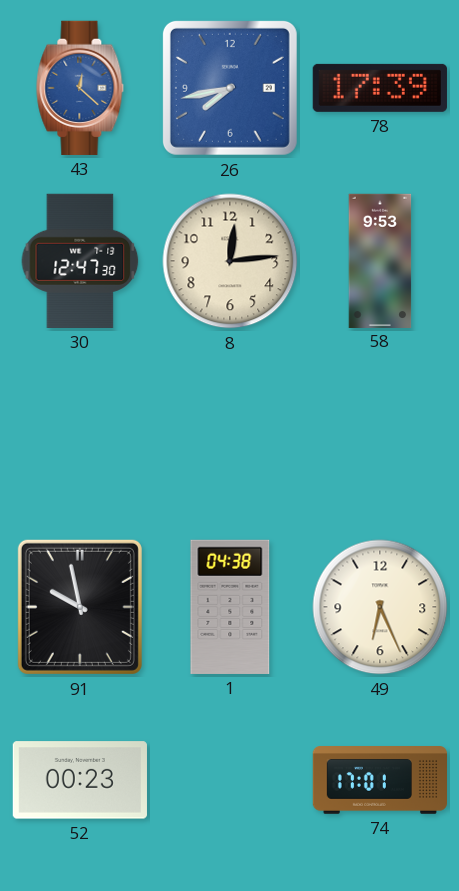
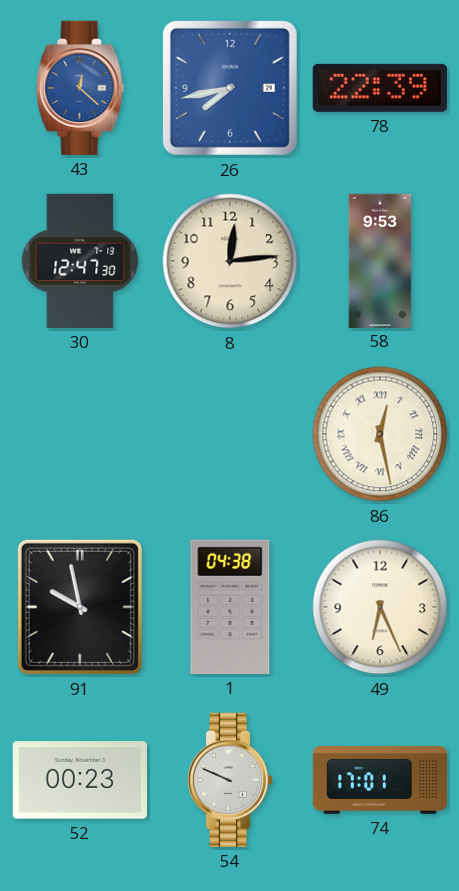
78: 17:39 -> 22:39
86: none -> 12:28
54: none -> 9:49
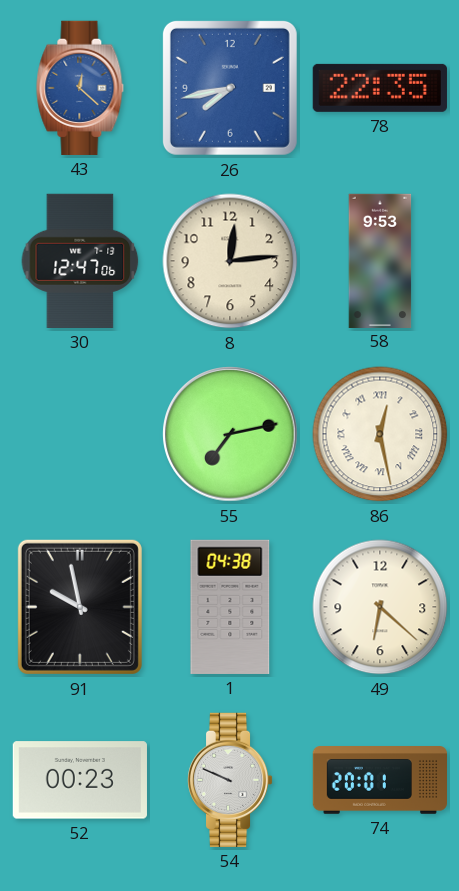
78: 22:39 -> 22:35
30: 12:47:30 -> 12:47:06
55: none -> 7:13
49: 6:26 -> 6:22
74: 17:01 -> 20:01
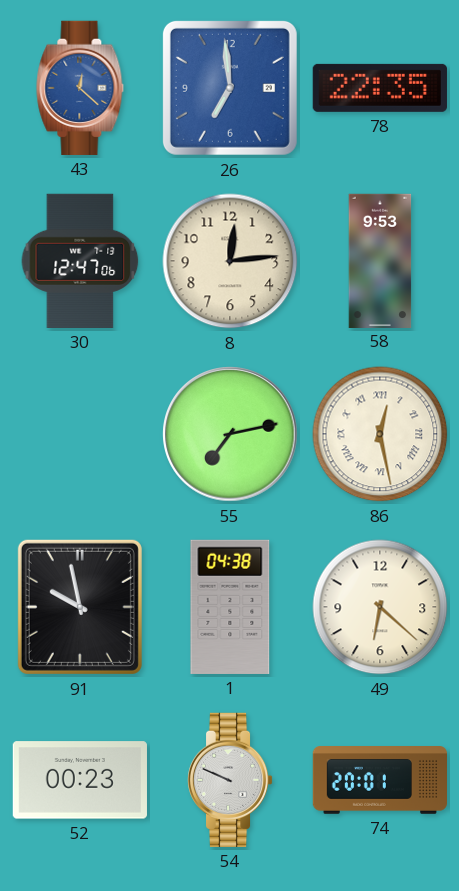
26: 7:43 -> 6:59
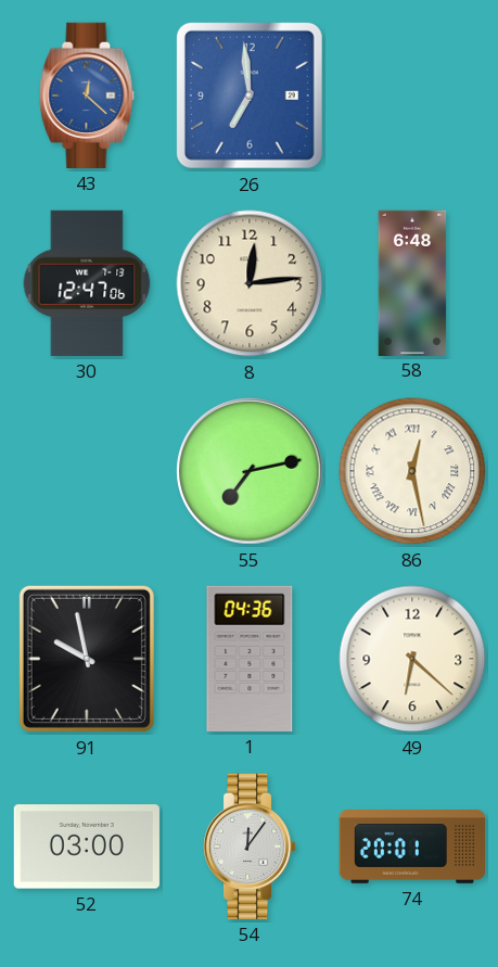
78: 22:35 -> none
58: 9:53 -> 6:48
1: 04:38 -> 04:36
52: 00:23 -> 03:00
54: 9:49 -> 12:06
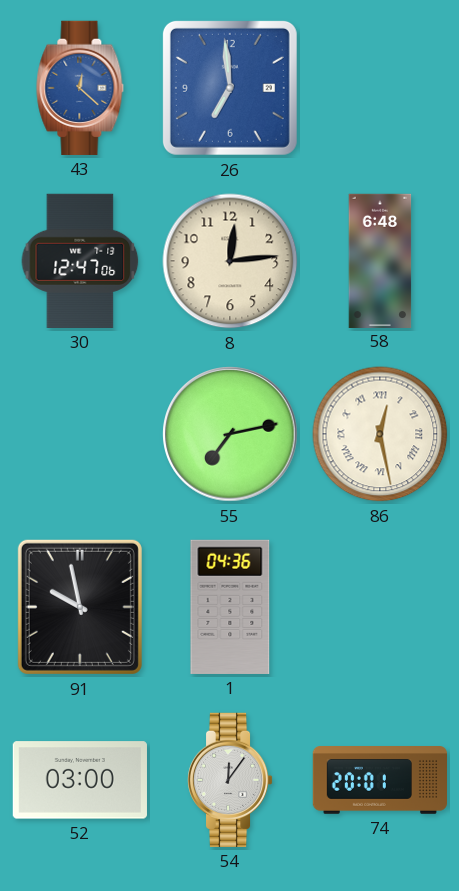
49: 6:22 -> none
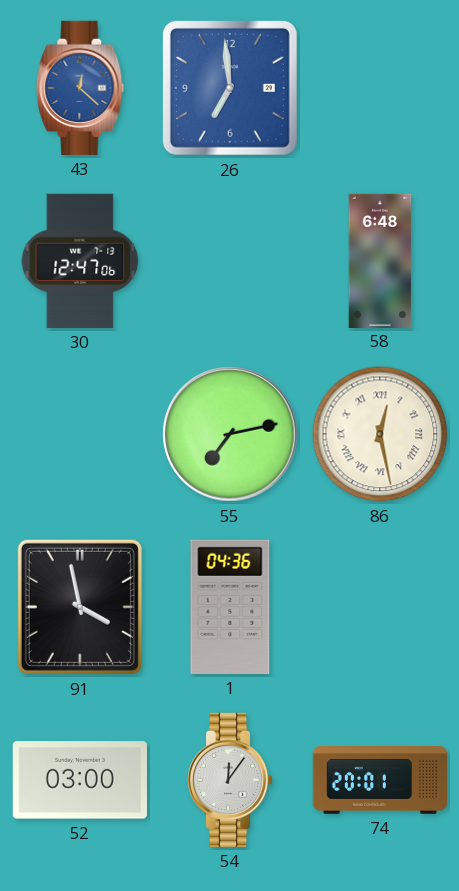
8: 12:14 -> none
91: 9:58 -> 3:58
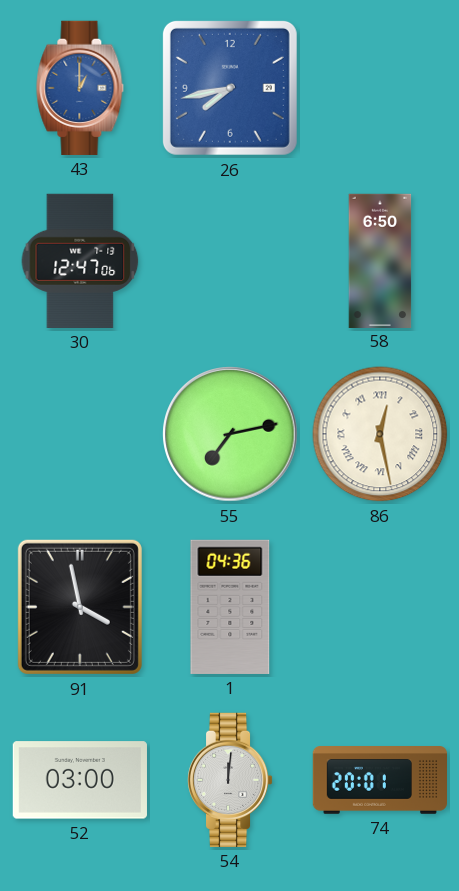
43: 12:22 -> 1:00
26: 6:59 -> 7:43
58: 6:48 -> 6:50
54: 12:06 -> 12:01
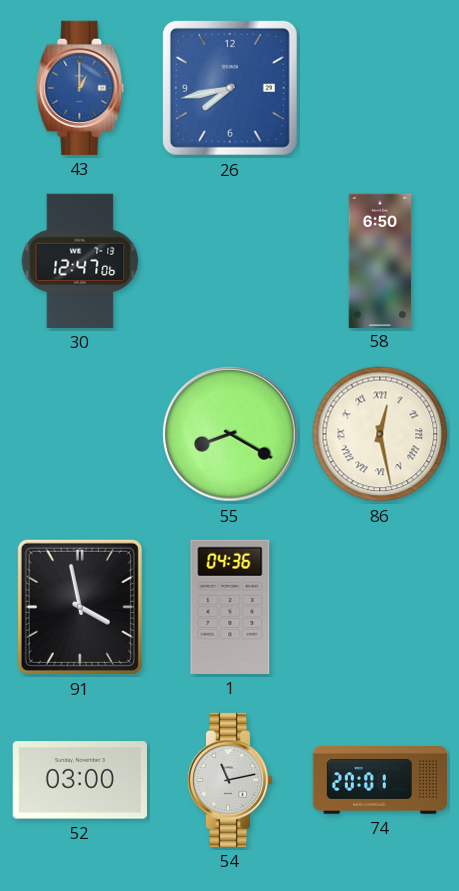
55: 7:13 -> 8:20
54: 12:01 -> 11:13
